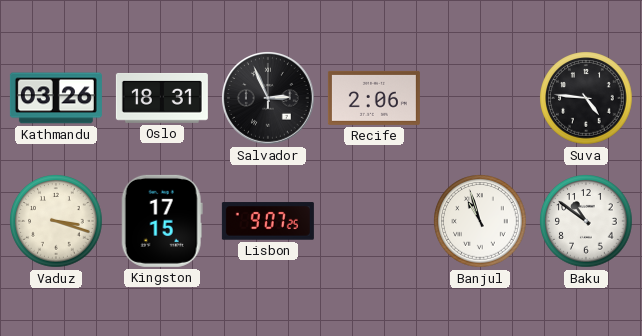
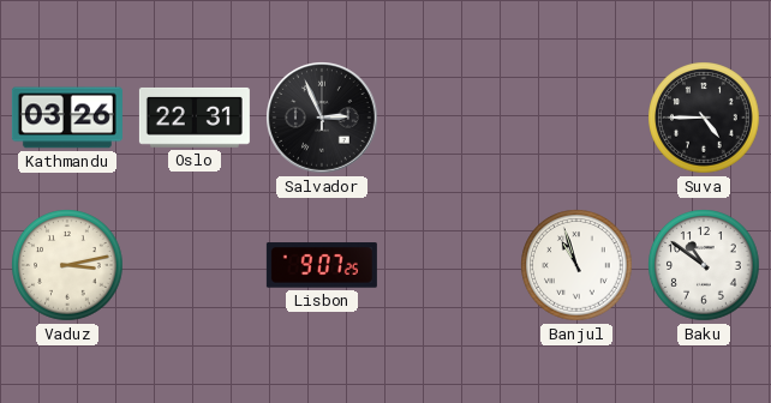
Oslo: 18:31 -> 22:31
Recife: 2:06 -> none
Suva: 4:46 -> 4:45
Vaduz: 3:18 -> 3:13
Kingston: 17:15 -> none
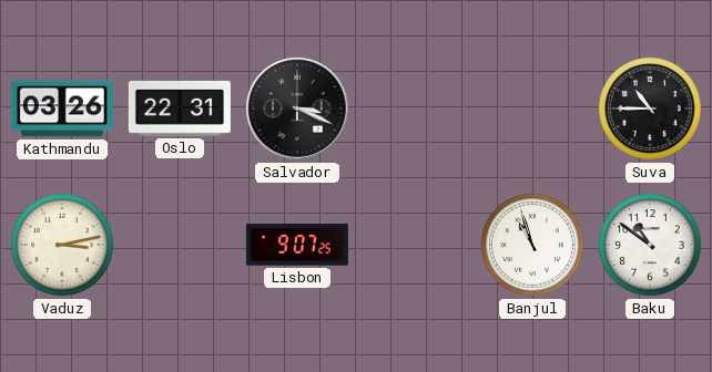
Salvador: 2:56 -> 3:19
Suva: 4:45 -> 10:45
